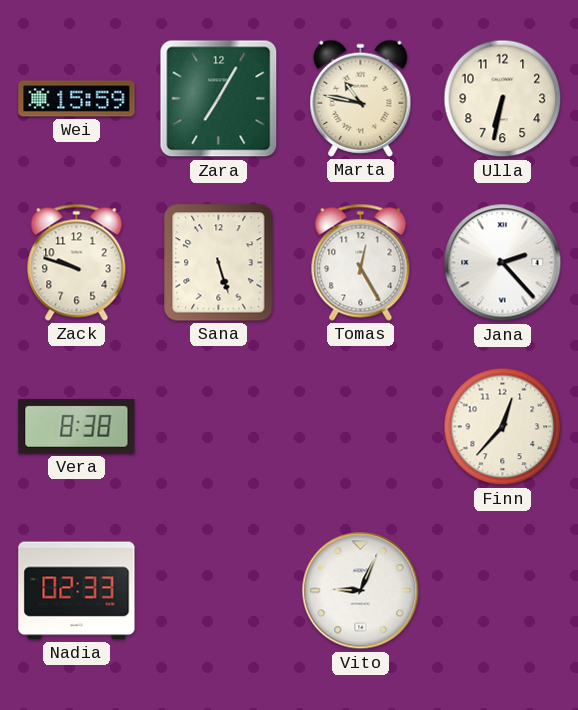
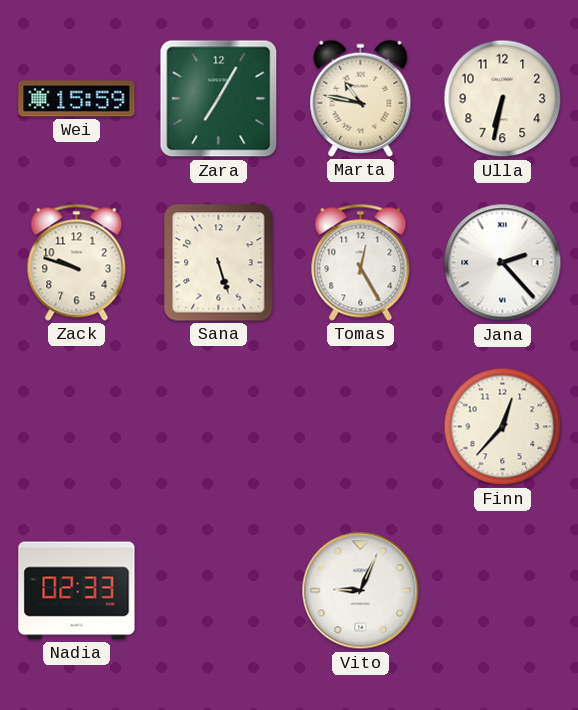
Vera: 8:38 -> none
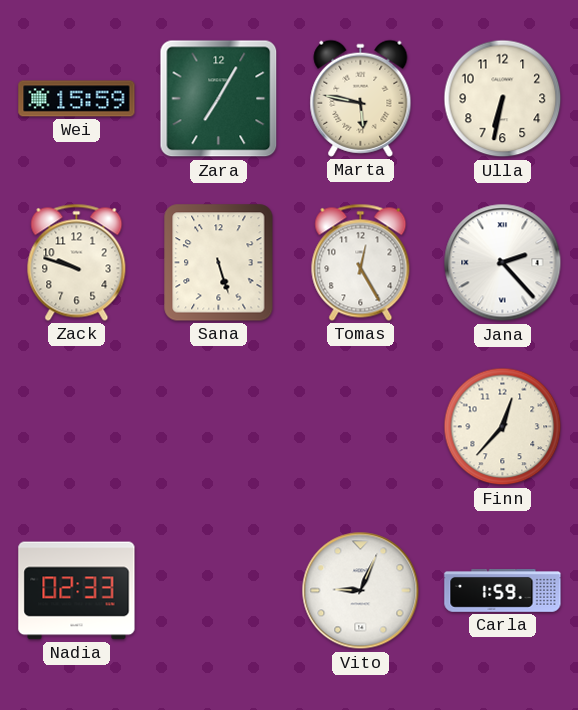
Marta: 10:47 -> 5:47
Carla: none -> 1:59
